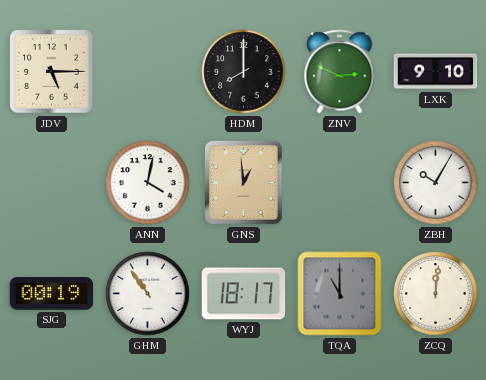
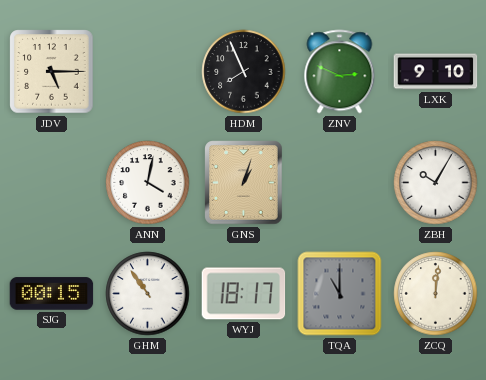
HDM: 8:00 -> 7:56
GNS: 12:59 -> 1:03
SJG: 00:19 -> 00:15
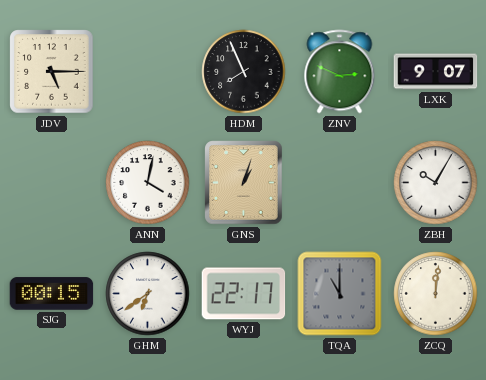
LXK: 9:10 -> 9:07
GHM: 10:54 -> 6:39
WYJ: 18:17 -> 22:17
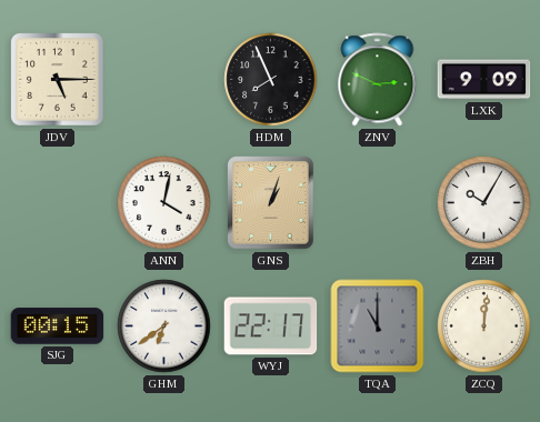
LXK: 9:07 -> 9:09
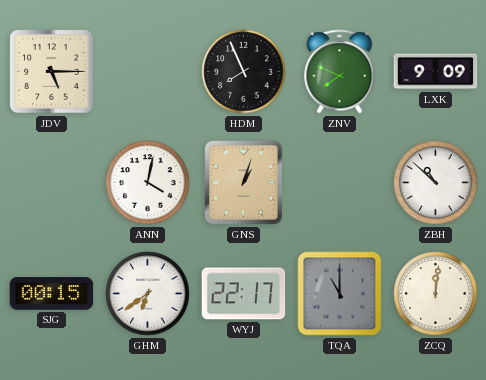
ZNV: 2:49 -> 7:49
ZBH: 10:05 -> 10:52
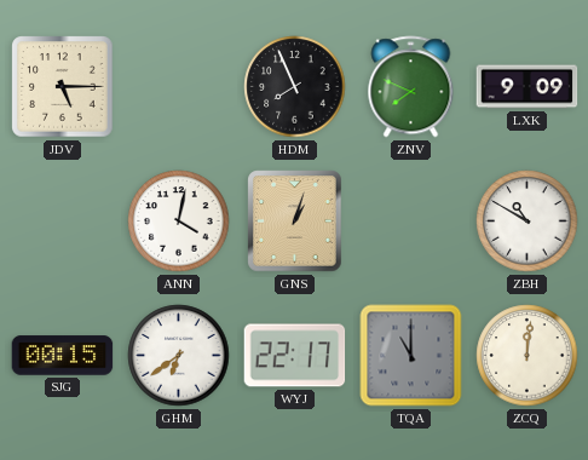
ZBH: 10:52 -> 10:50
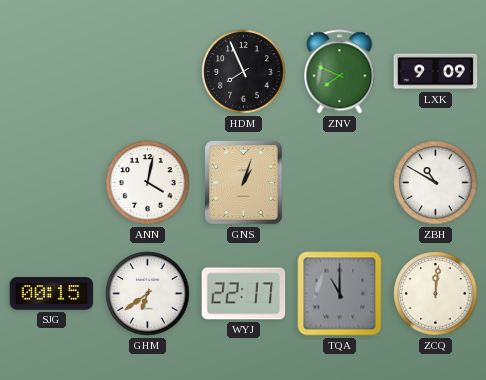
JDV: 5:15 -> none
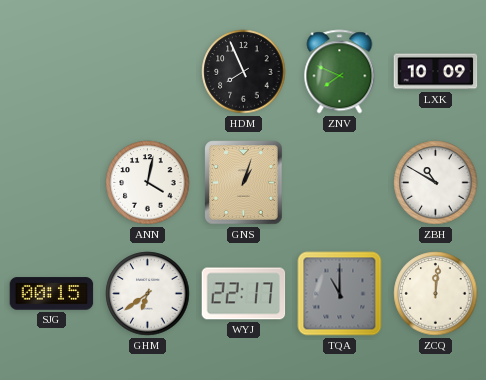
LXK: 9:09 -> 10:09
